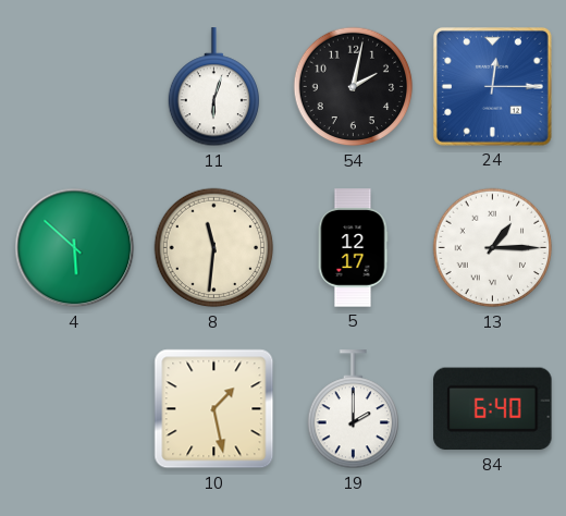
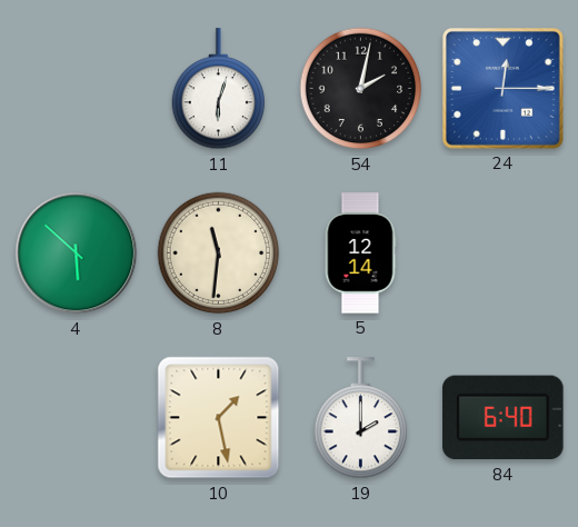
5: 12:17 -> 12:14
13: 1:15 -> none
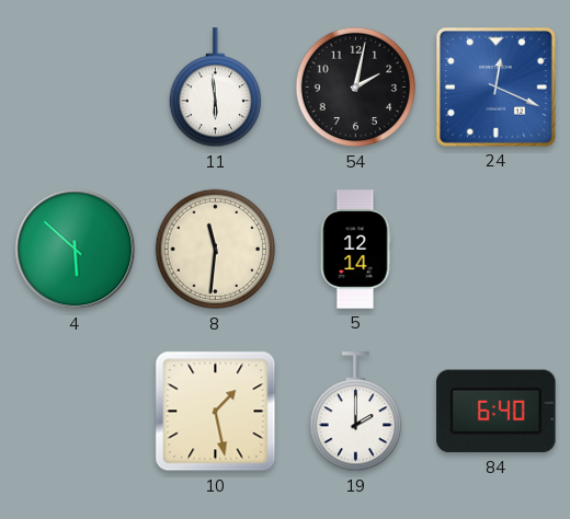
11: 6:03 -> 5:59
24: 12:15 -> 12:19
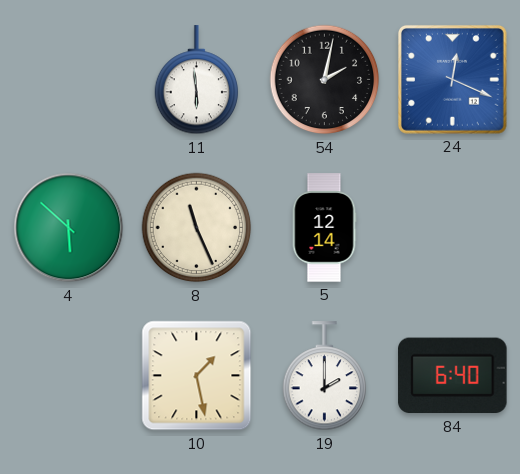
8: 11:31 -> 11:26
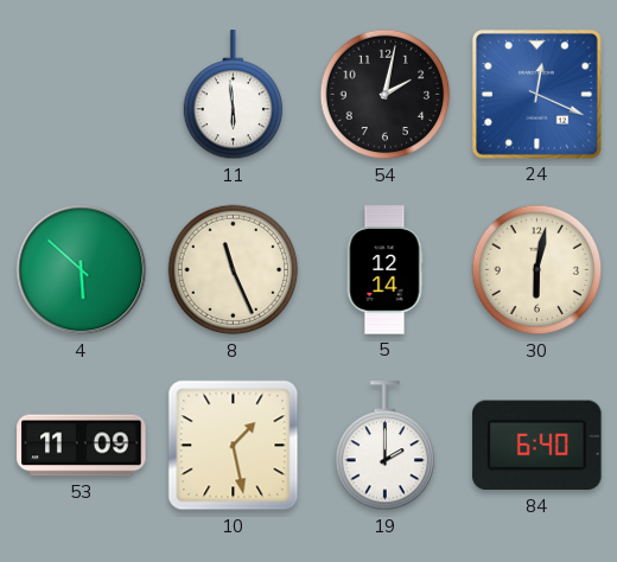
30: none -> 6:02
53: none -> 11:09
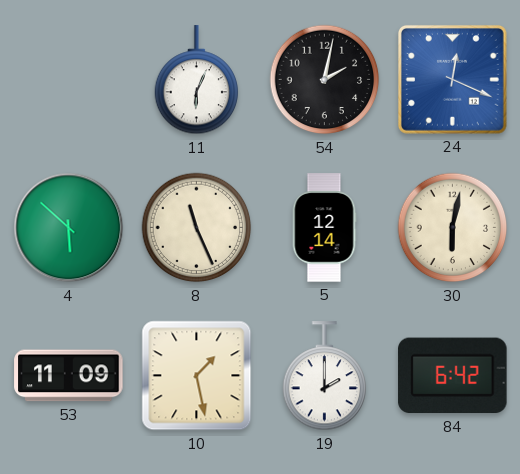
11: 5:59 -> 6:04
84: 6:40 -> 6:42
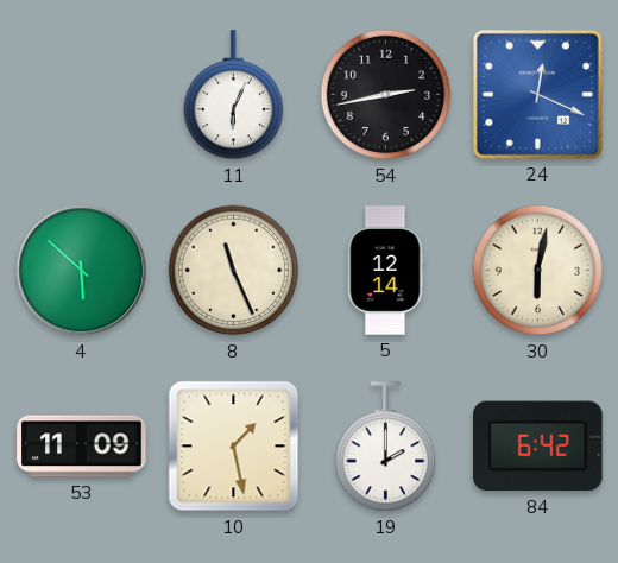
54: 2:02 -> 2:43
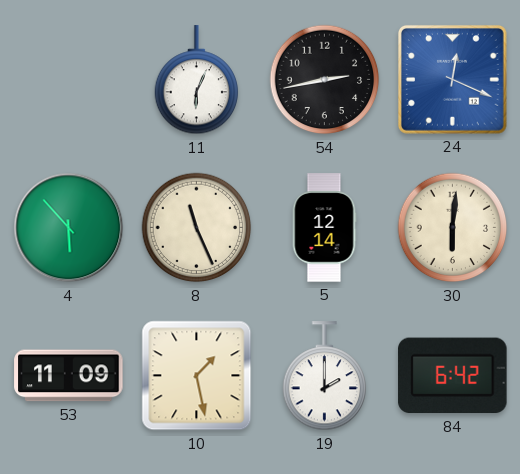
4: 5:52 -> 5:53
30: 6:02 -> 6:01
